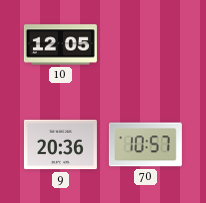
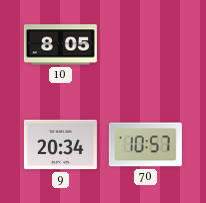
10: 12:05 -> 8:05
9: 20:36 -> 20:34
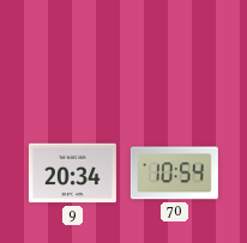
10: 8:05 -> none
70: 10:57 -> 10:54
